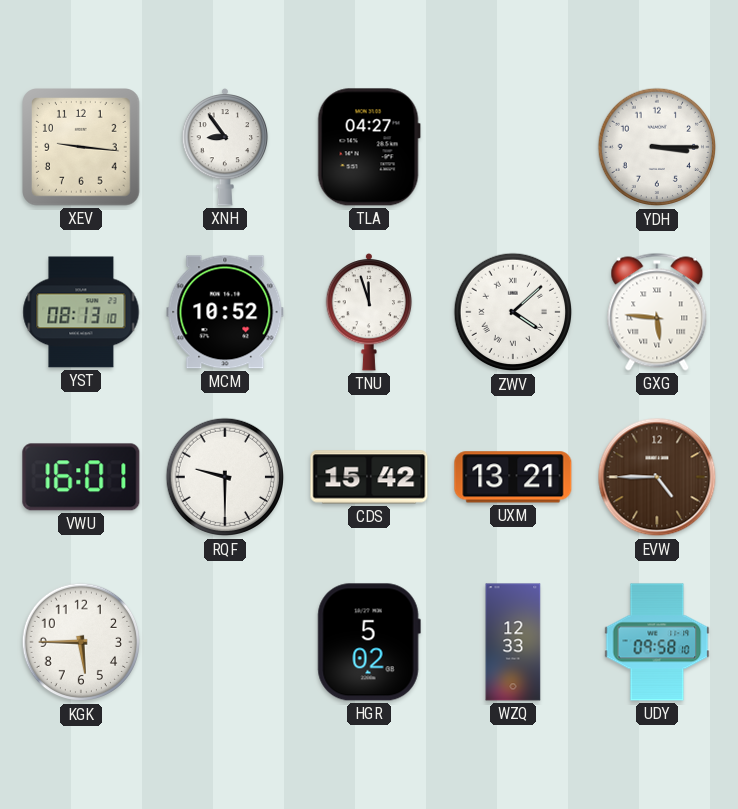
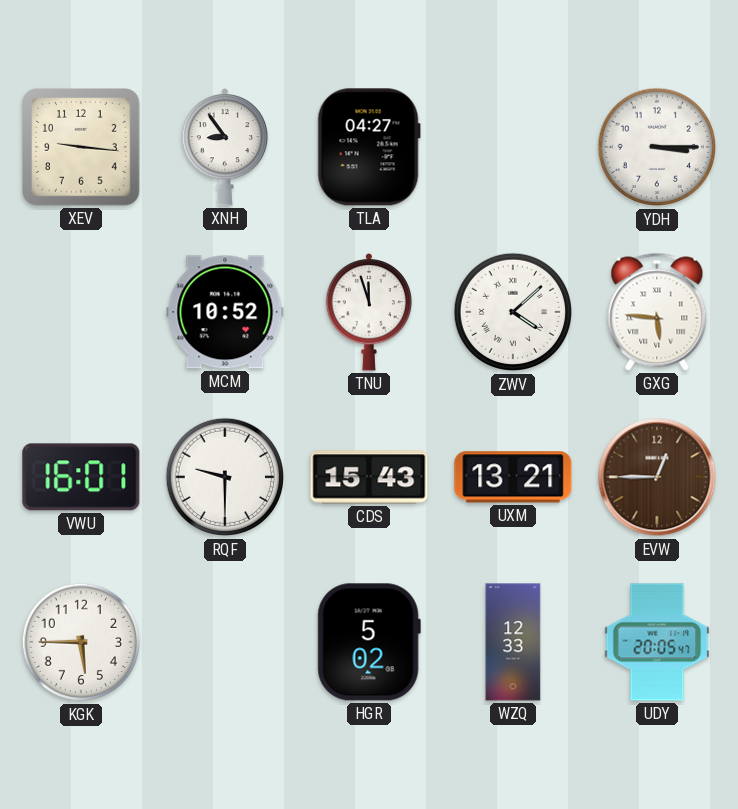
YST: 08:13 -> none
CDS: 15:42 -> 15:43
EVW: 4:45 -> 12:45
UDY: 09:58 -> 20:05
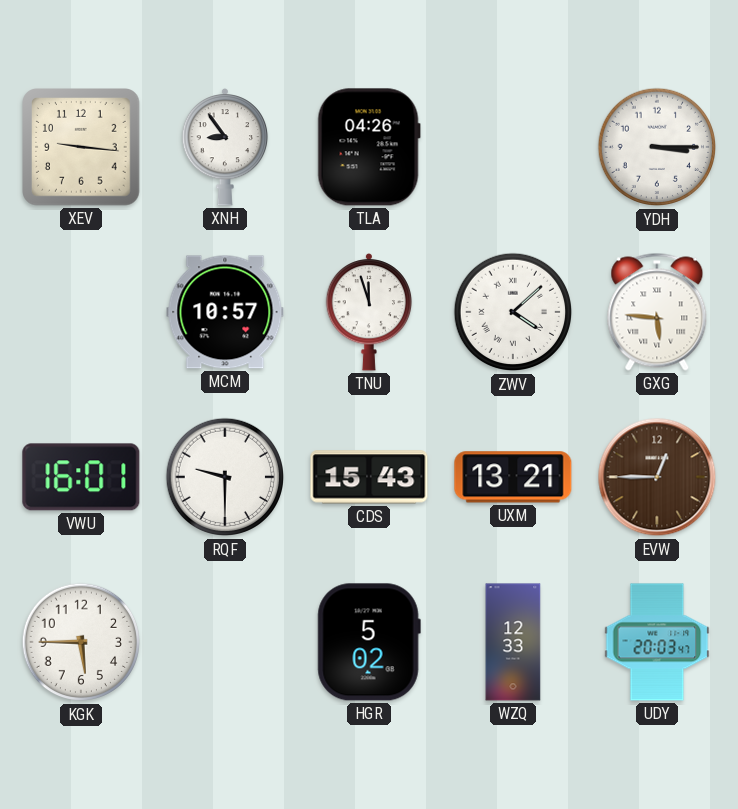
TLA: 04:27 -> 04:26
MCM: 10:52 -> 10:57
UDY: 20:05 -> 20:03
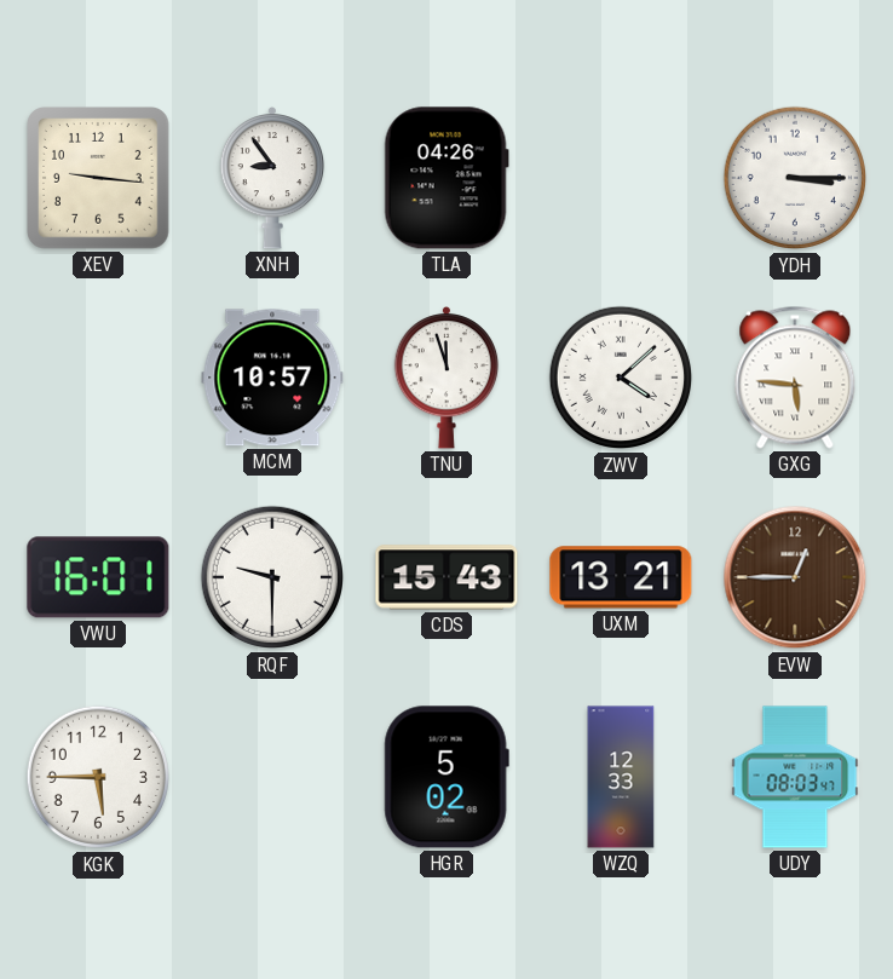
UDY: 20:03 -> 08:03
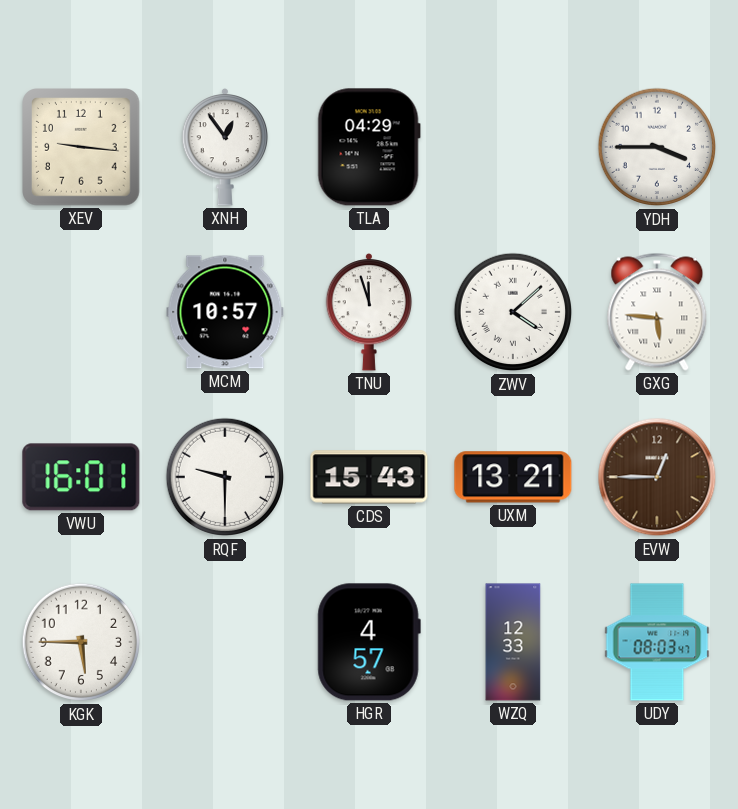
XNH: 8:54 -> 12:54
TLA: 04:26 -> 04:29
YDH: 3:15 -> 3:45
HGR: 5:02 -> 4:57
